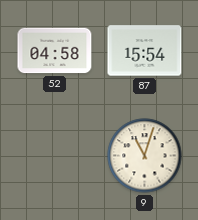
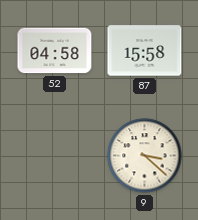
87: 15:54 -> 15:58
9: 11:03 -> 3:22
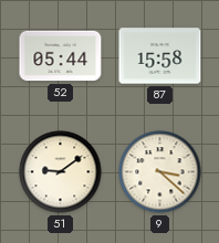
52: 04:58 -> 05:44
51: none -> 9:09
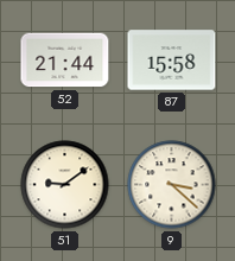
52: 05:44 -> 21:44
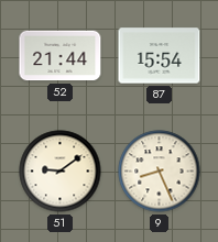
87: 15:58 -> 15:54
9: 3:22 -> 8:26
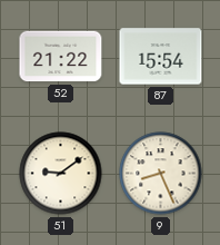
52: 21:44 -> 21:22
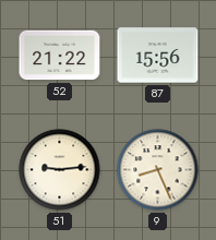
87: 15:54 -> 15:56
51: 9:09 -> 9:14
